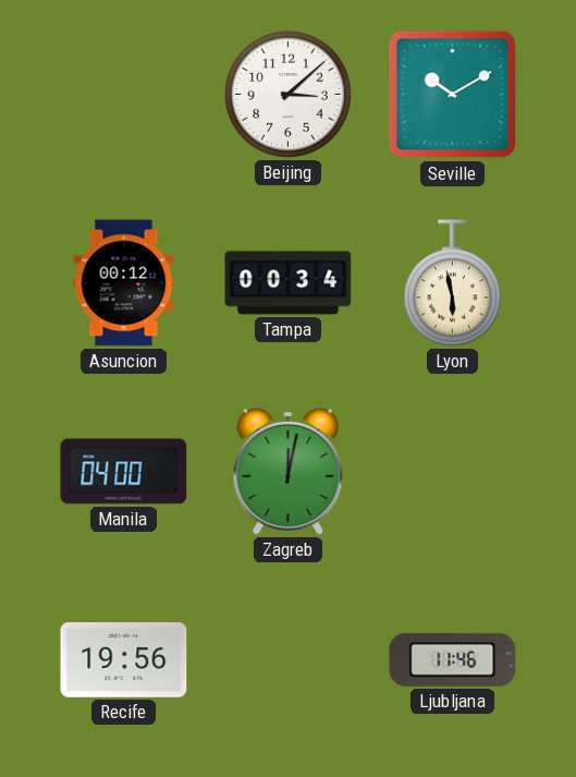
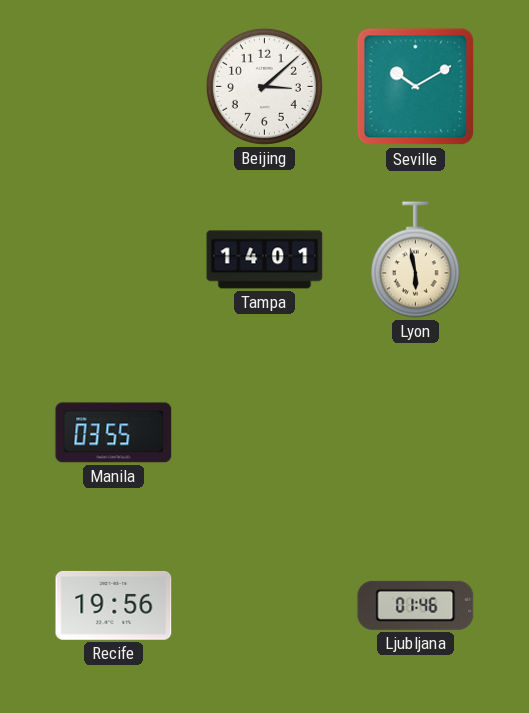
Asuncion: 00:12 -> none
Tampa: 00:34 -> 14:01
Manila: 04:00 -> 03:55
Zagreb: 12:02 -> none
Ljubljana: 11:46 -> 01:46
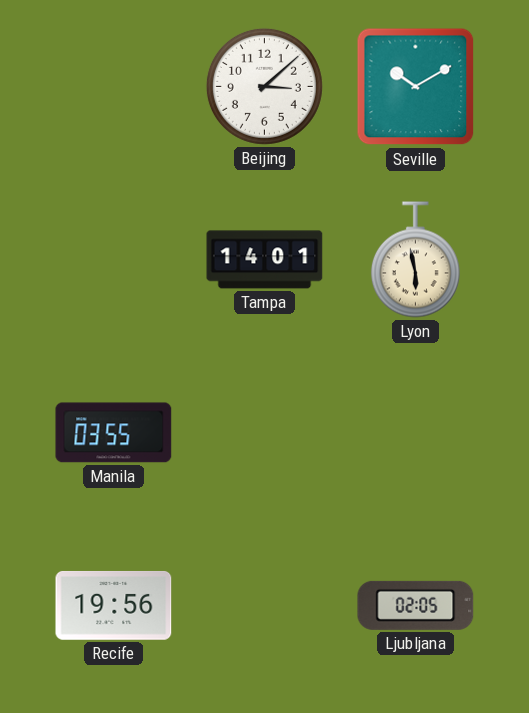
Ljubljana: 01:46 -> 02:05
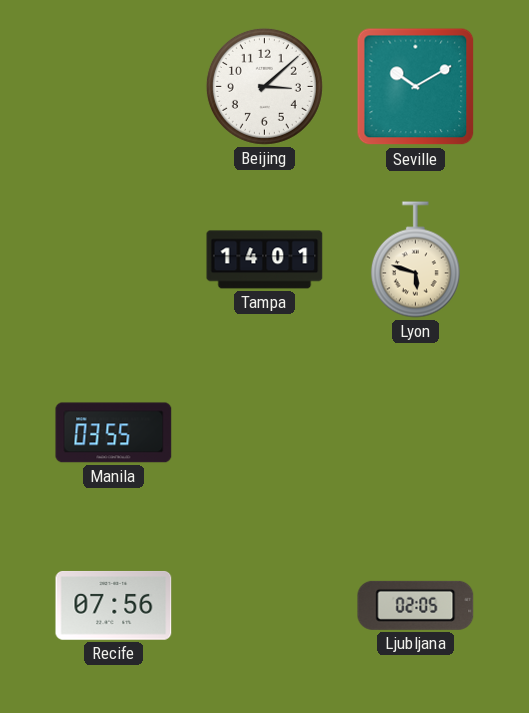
Lyon: 5:58 -> 5:48
Recife: 19:56 -> 07:56
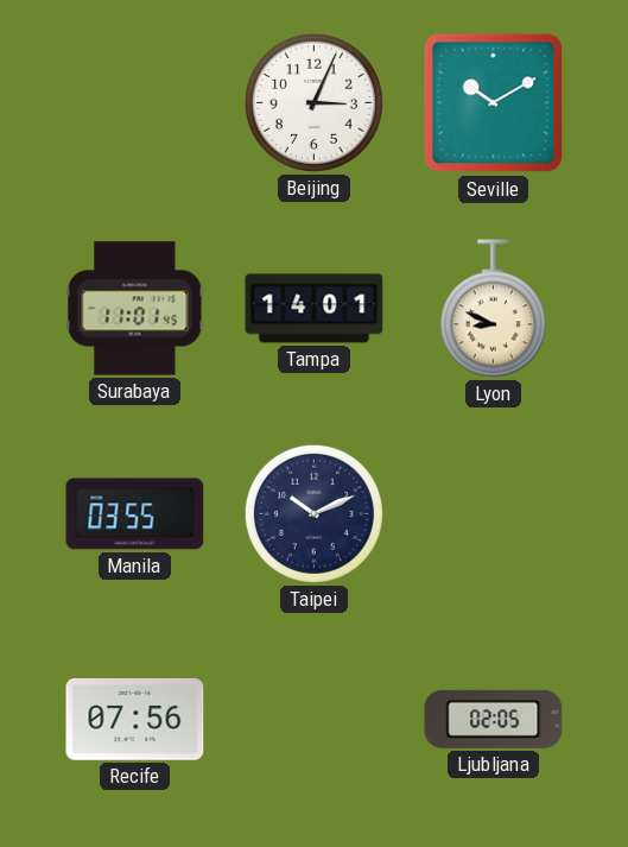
Beijing: 3:08 -> 3:04
Surabaya: none -> 11:01
Lyon: 5:48 -> 8:49
Taipei: none -> 10:11
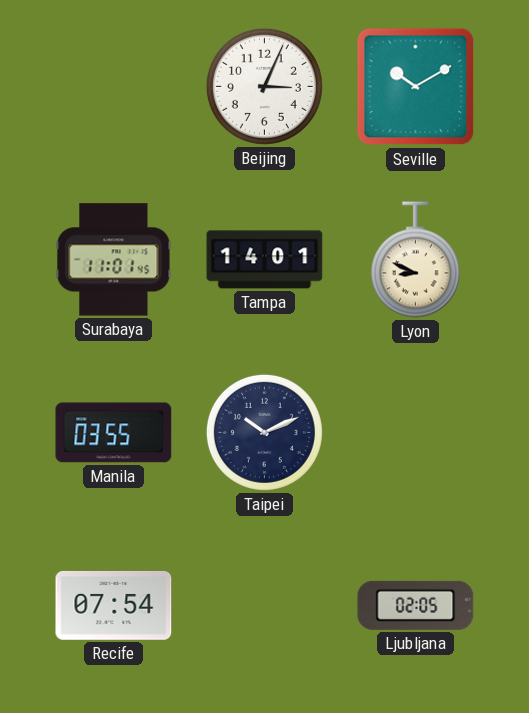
Recife: 07:56 -> 07:54
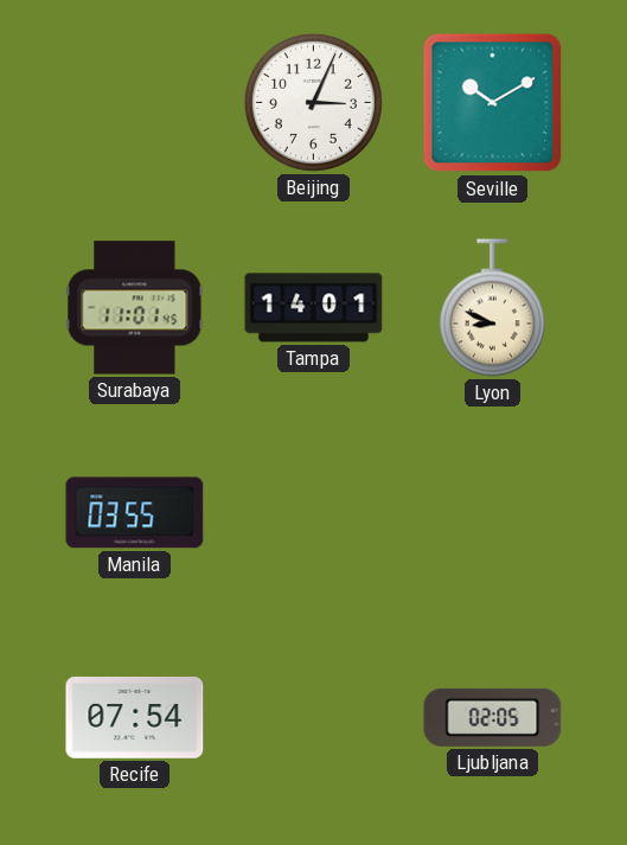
Taipei: 10:11 -> none
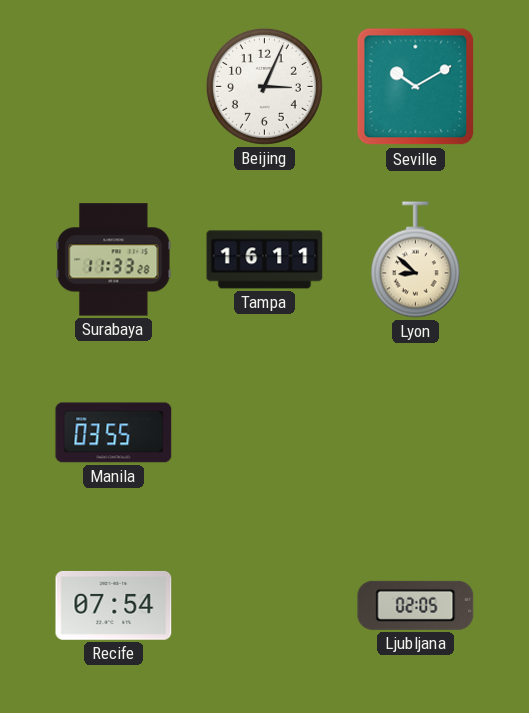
Surabaya: 11:01 -> 11:33
Tampa: 14:01 -> 16:11
Lyon: 8:49 -> 8:52
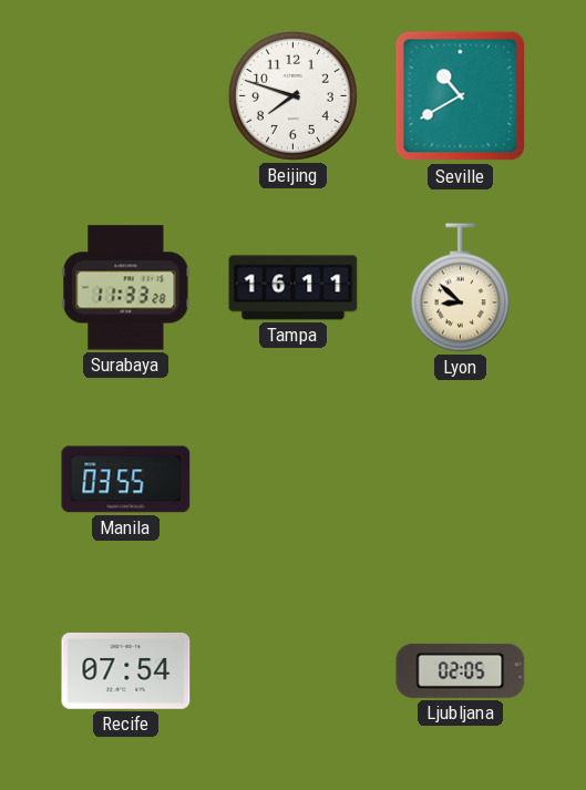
Beijing: 3:04 -> 7:48
Seville: 10:10 -> 10:40
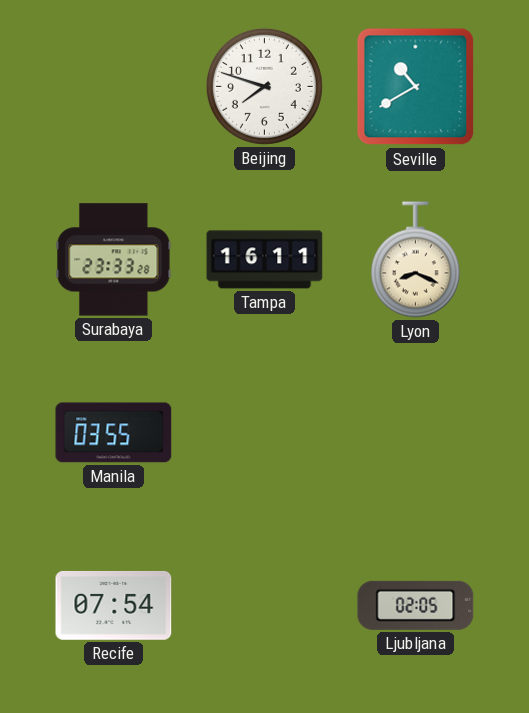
Surabaya: 11:33 -> 23:33
Lyon: 8:52 -> 8:19
